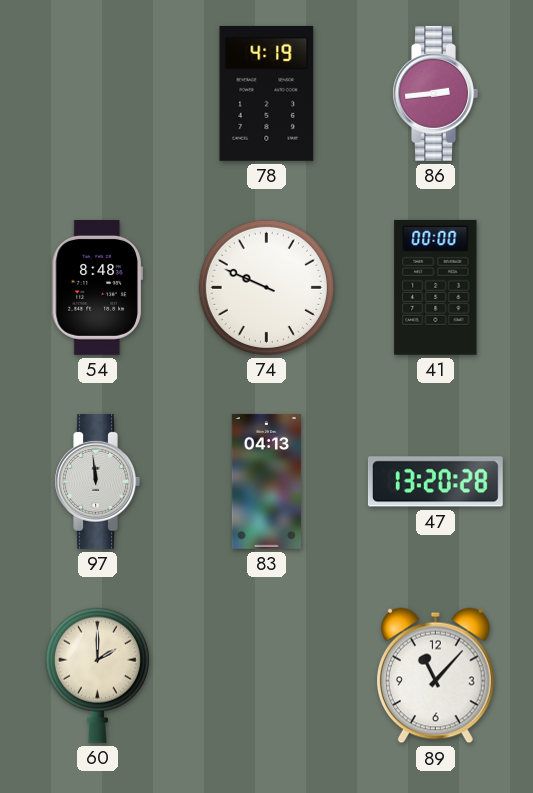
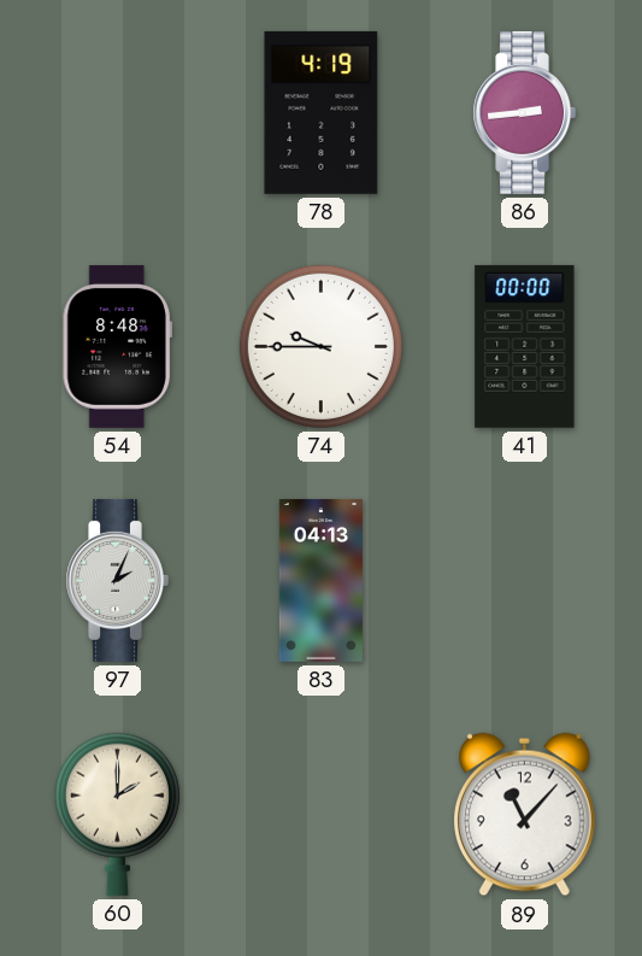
74: 9:49 -> 9:45
97: 11:59 -> 2:04
47: 13:20 -> none
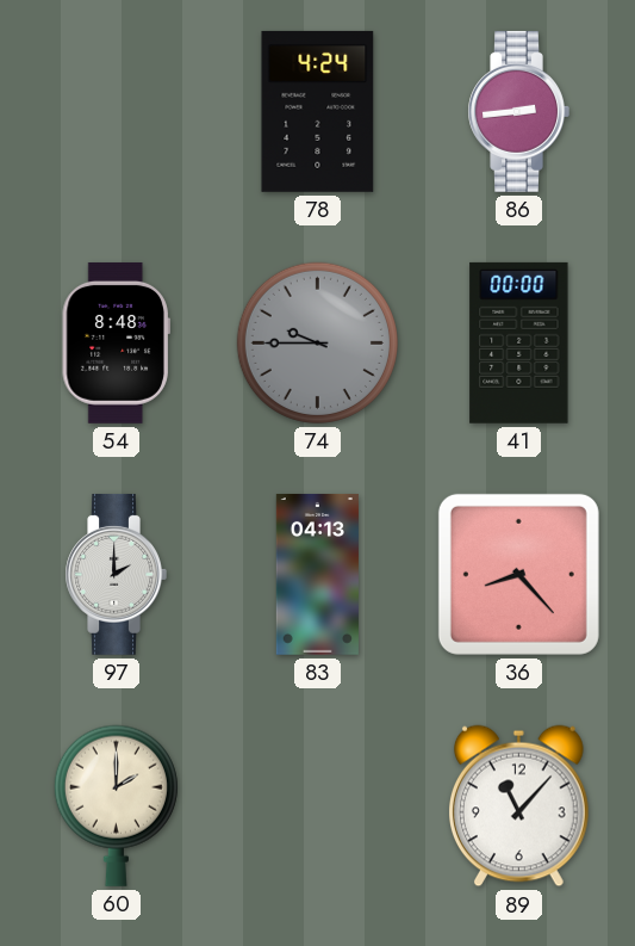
78: 4:19 -> 4:24
74 dial: white -> grey
97: 2:04 -> 2:00
36: none -> 8:23
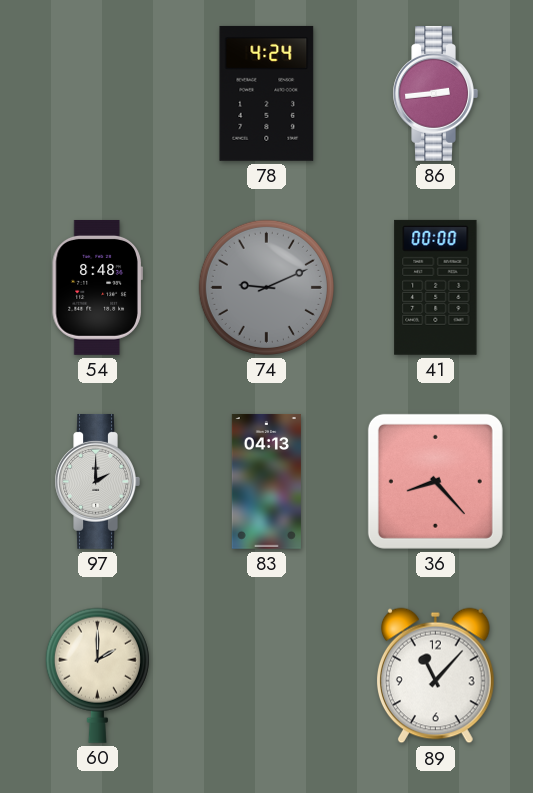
74: 9:45 -> 9:11
